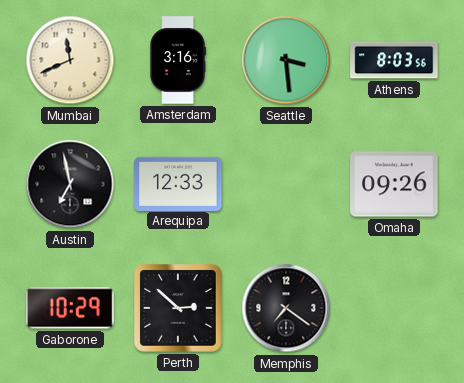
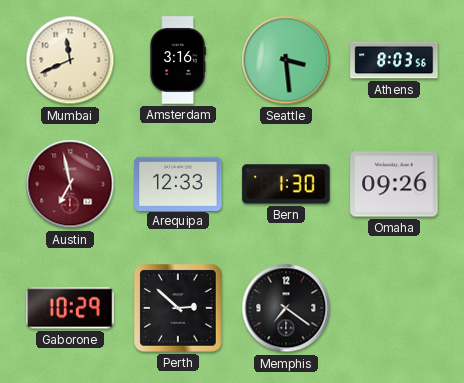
Austin dial: black -> burgundy
Bern: none -> 1:30
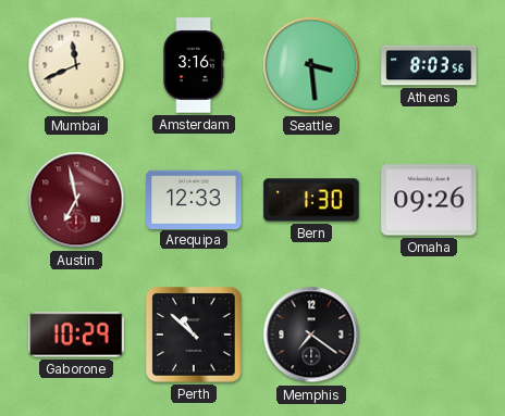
Perth: 2:52 -> 10:52
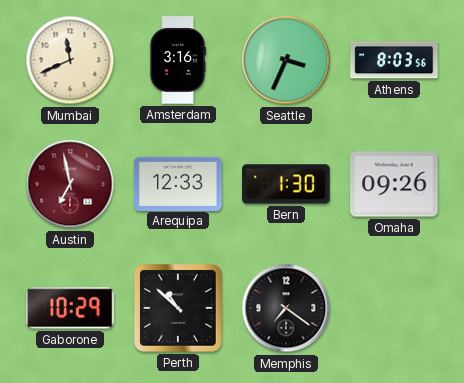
Seattle: 3:29 -> 3:34
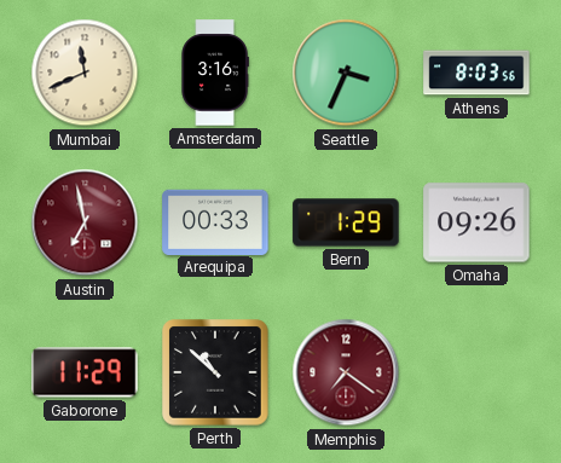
Arequipa: 12:33 -> 00:33
Bern: 1:30 -> 1:29
Gaborone: 10:29 -> 11:29
Memphis dial: black -> burgundy
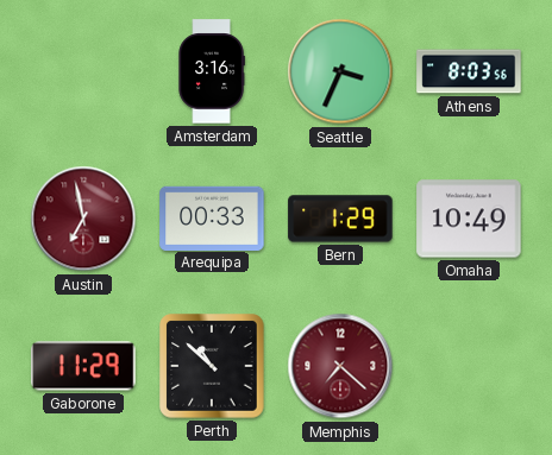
Mumbai: 11:41 -> none
Omaha: 09:26 -> 10:49
Memphis: 7:21 -> 7:22
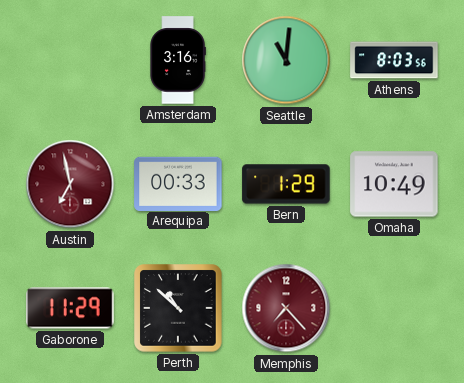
Seattle: 3:34 -> 11:01
Memphis: 7:22 -> 7:23
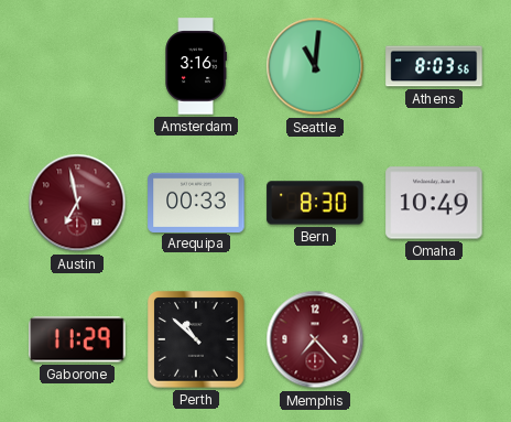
Bern: 1:29 -> 8:30
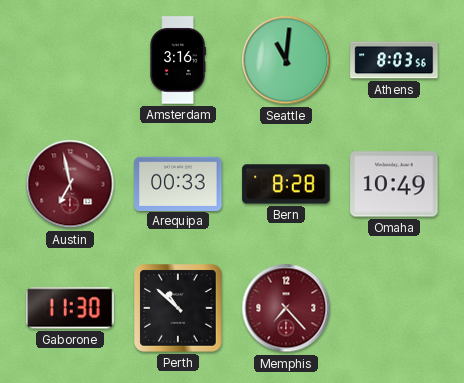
Bern: 8:30 -> 8:28
Gaborone: 11:29 -> 11:30
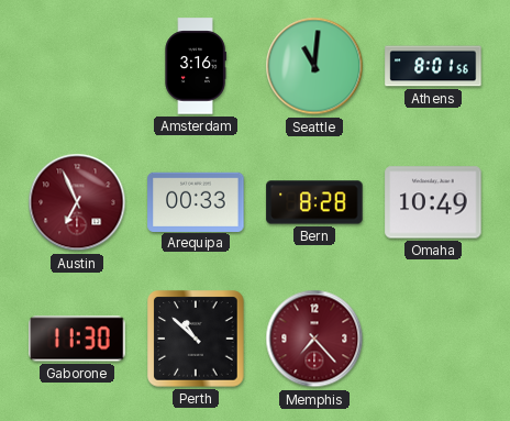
Athens: 8:03 -> 8:01
Austin: 6:58 -> 6:56
